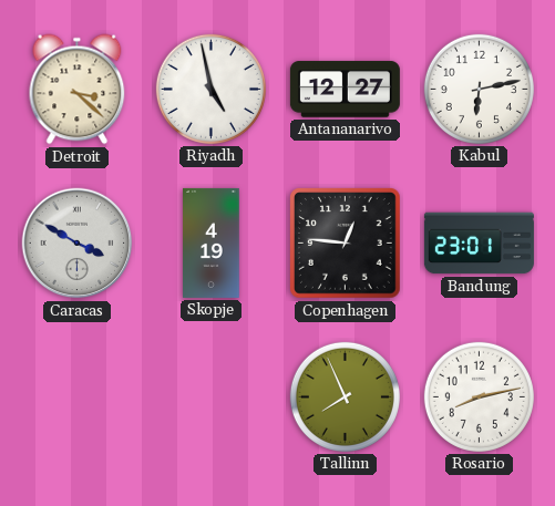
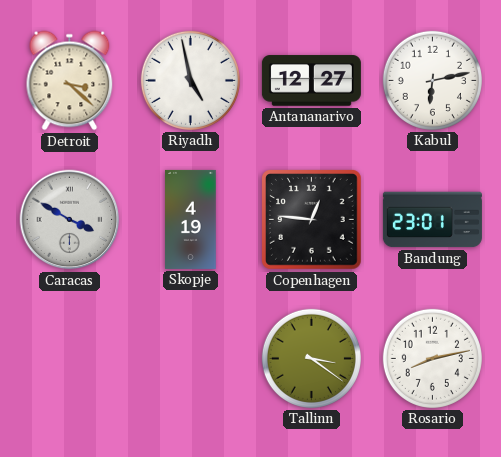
Tallinn: 7:56 -> 3:21
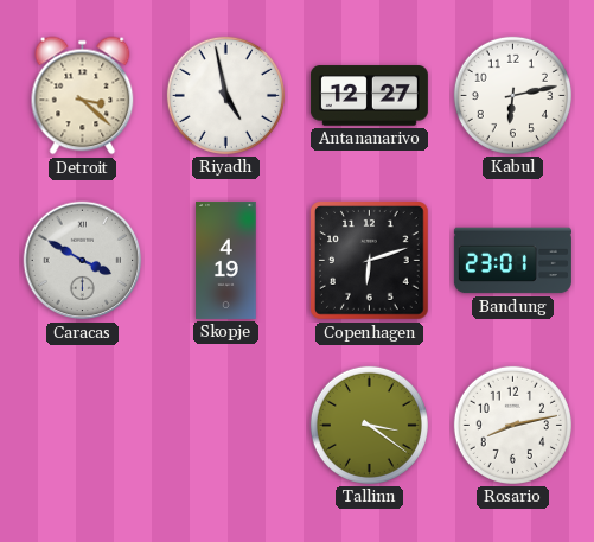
Copenhagen: 12:46 -> 6:12
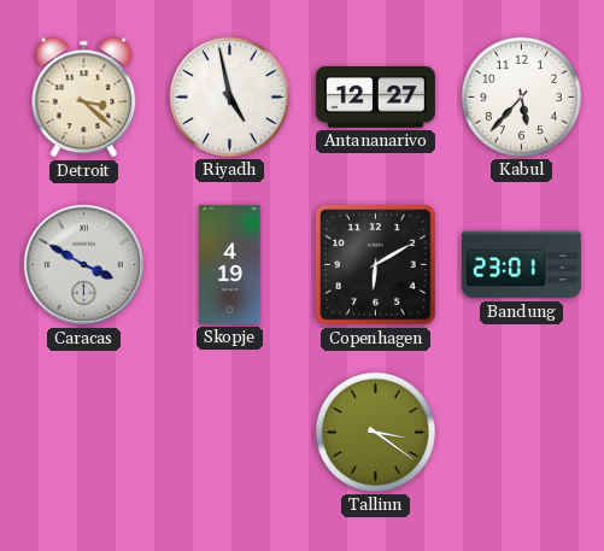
Kabul: 6:13 -> 5:37
Copenhagen: 6:12 -> 6:10
Rosario: 8:13 -> none
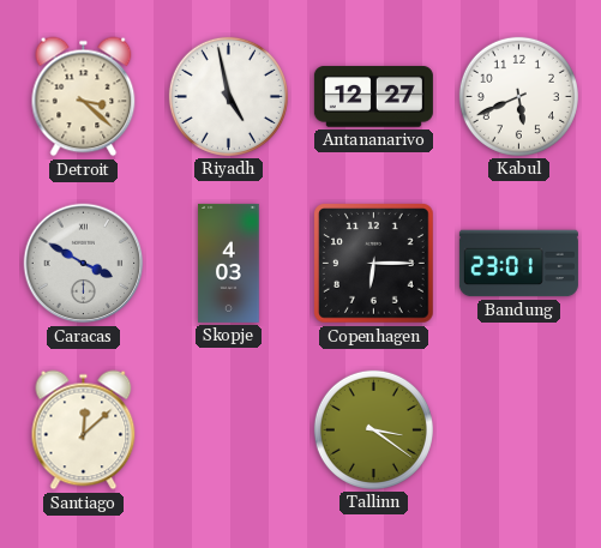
Kabul: 5:37 -> 5:41
Skopje: 4:19 -> 4:03
Copenhagen: 6:10 -> 6:15
Santiago: none -> 12:08
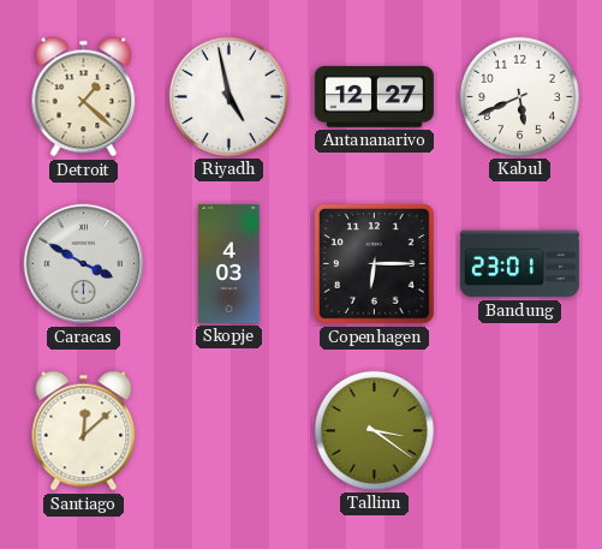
Detroit: 3:22 -> 1:22
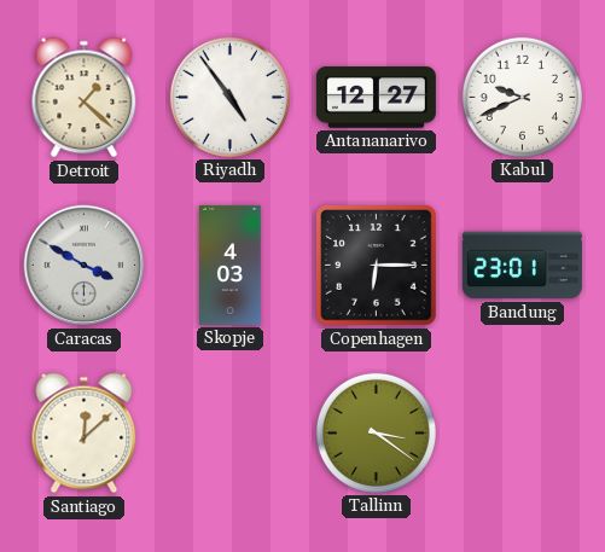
Riyadh: 4:58 -> 4:54
Kabul: 5:41 -> 9:41
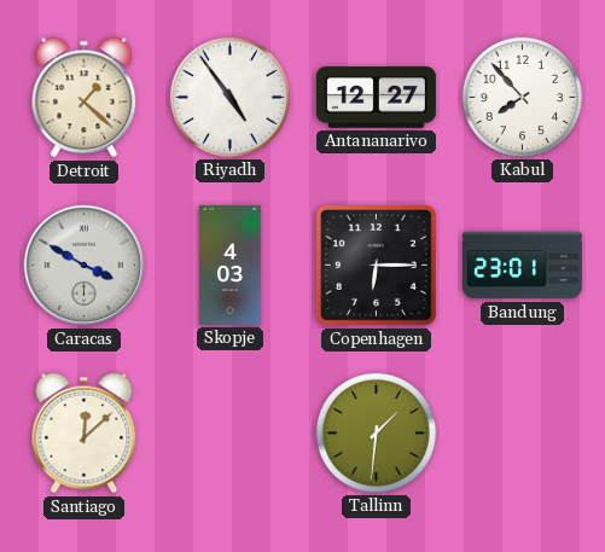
Kabul: 9:41 -> 7:53
Tallinn: 3:21 -> 1:31
